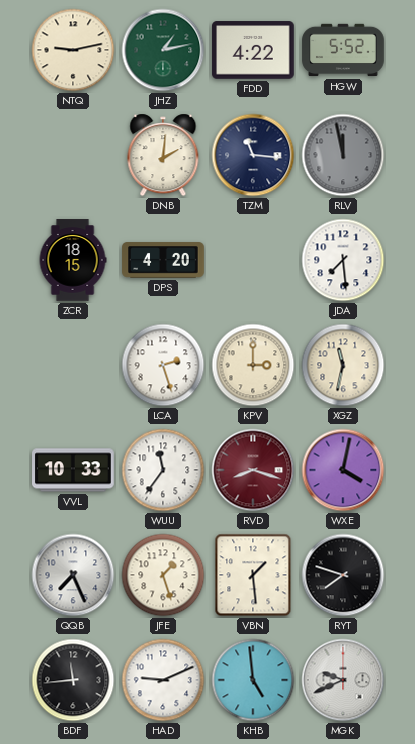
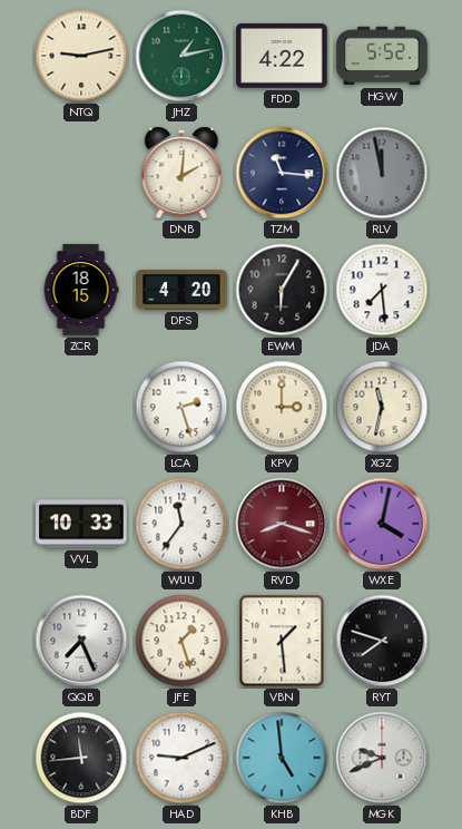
EWM: none -> 6:05
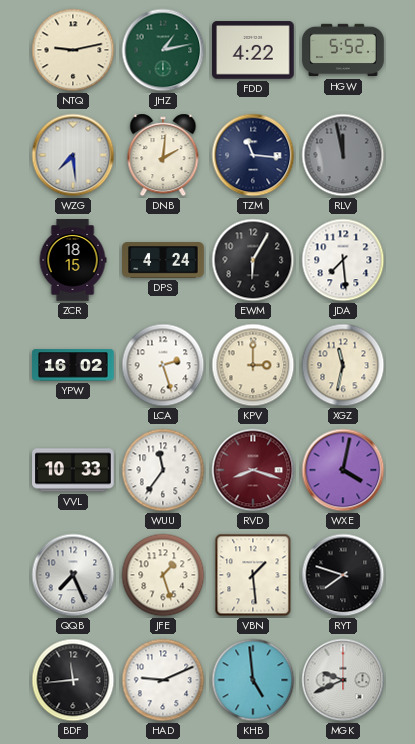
WZG: none -> 7:29
DPS: 4:20 -> 4:24
YPW: none -> 16:02
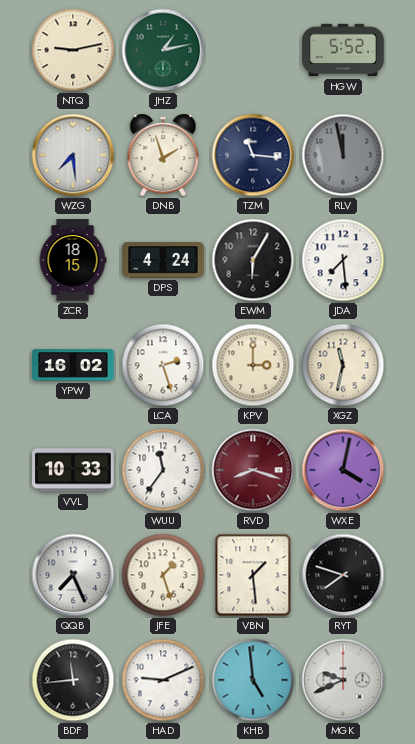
FDD: 4:22 -> none
DNB: 2:01 -> 1:57
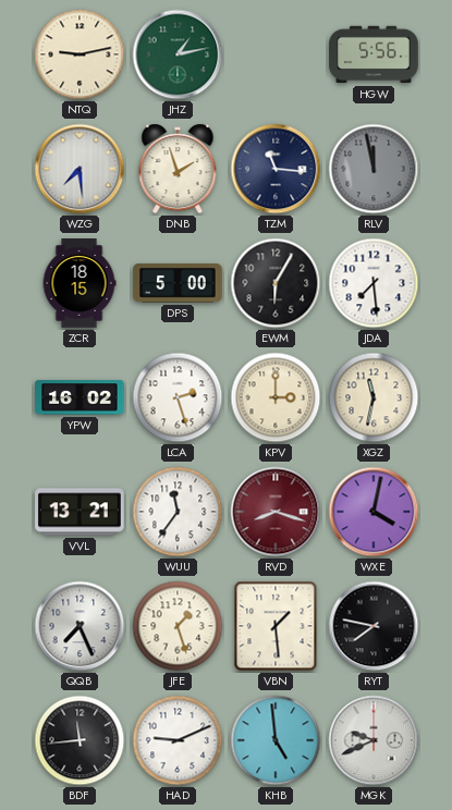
HGW: 5:52 -> 5:56
DPS: 4:24 -> 5:00
VVL: 10:33 -> 13:21
RYT: 7:48 -> 7:47
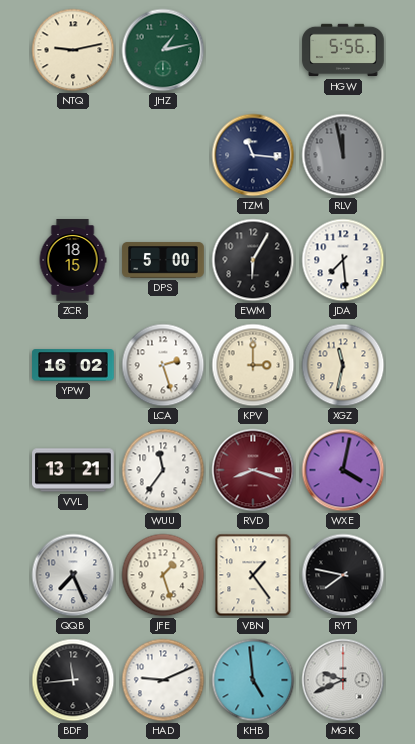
WZG: 7:29 -> none
DNB: 1:57 -> none
VBN: 1:29 -> 1:24
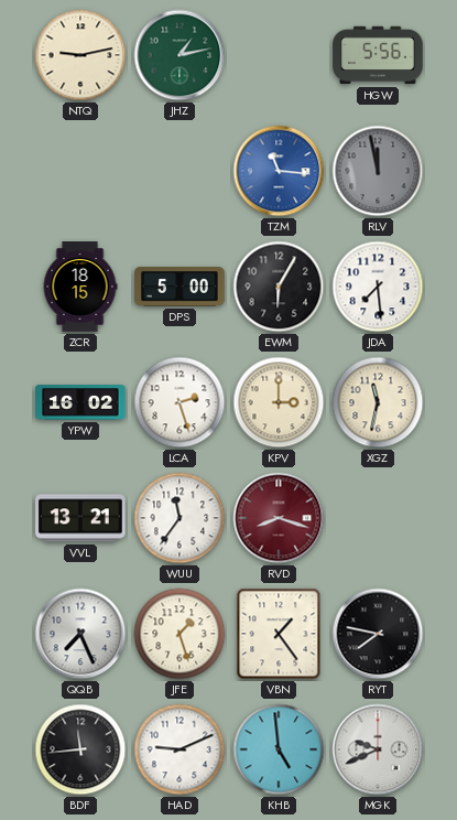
TZM dial: navy -> blue
WXE: 4:02 -> none
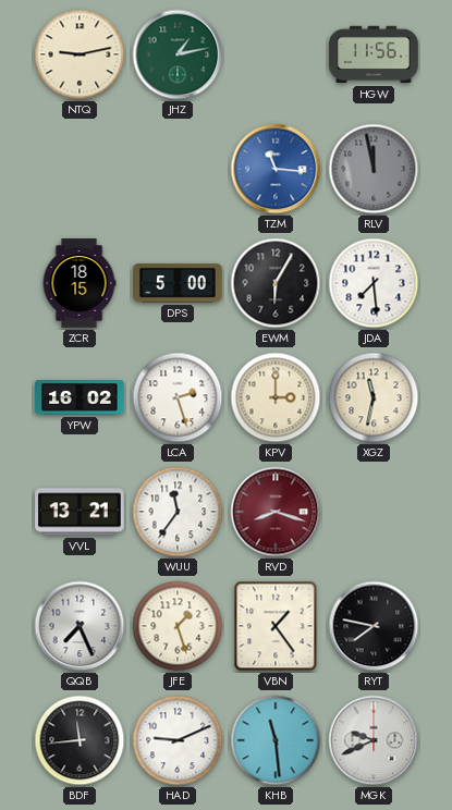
HGW: 5:56 -> 11:56
KHB: 4:59 -> 11:29
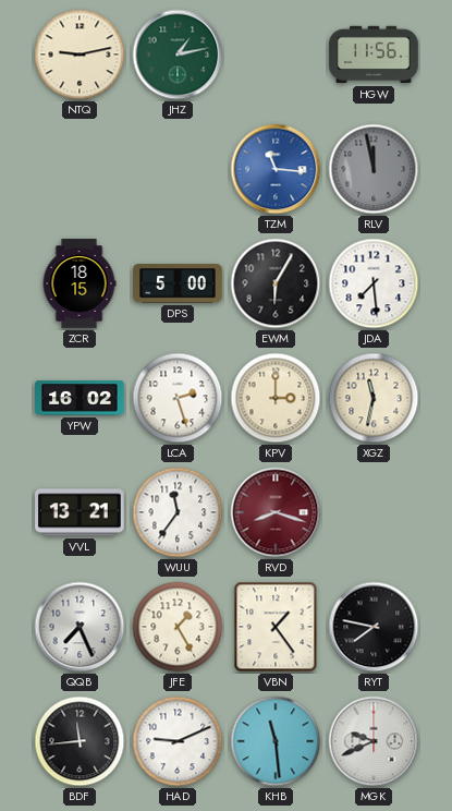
JFE: 1:27 -> 1:25
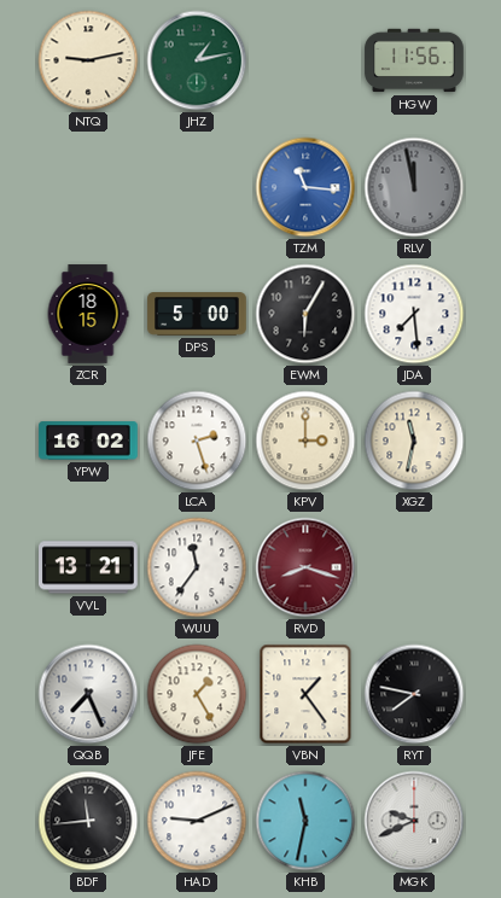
KHB: 11:29 -> 11:32
